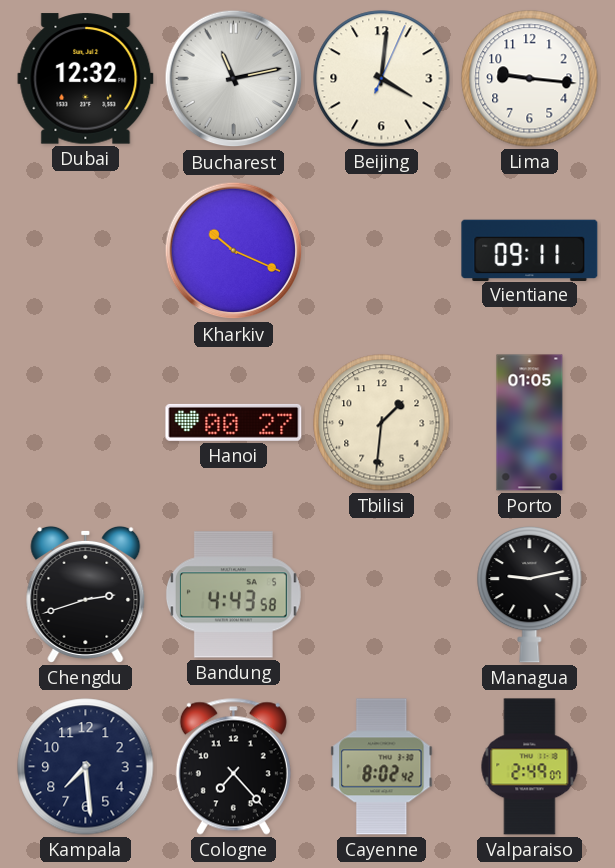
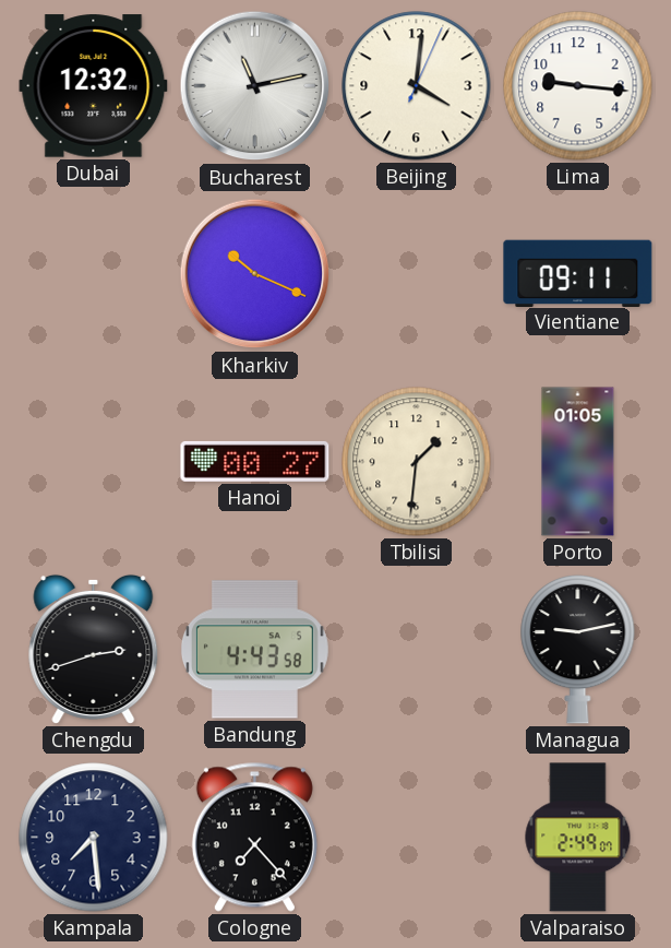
Cayenne: 8:02 -> none
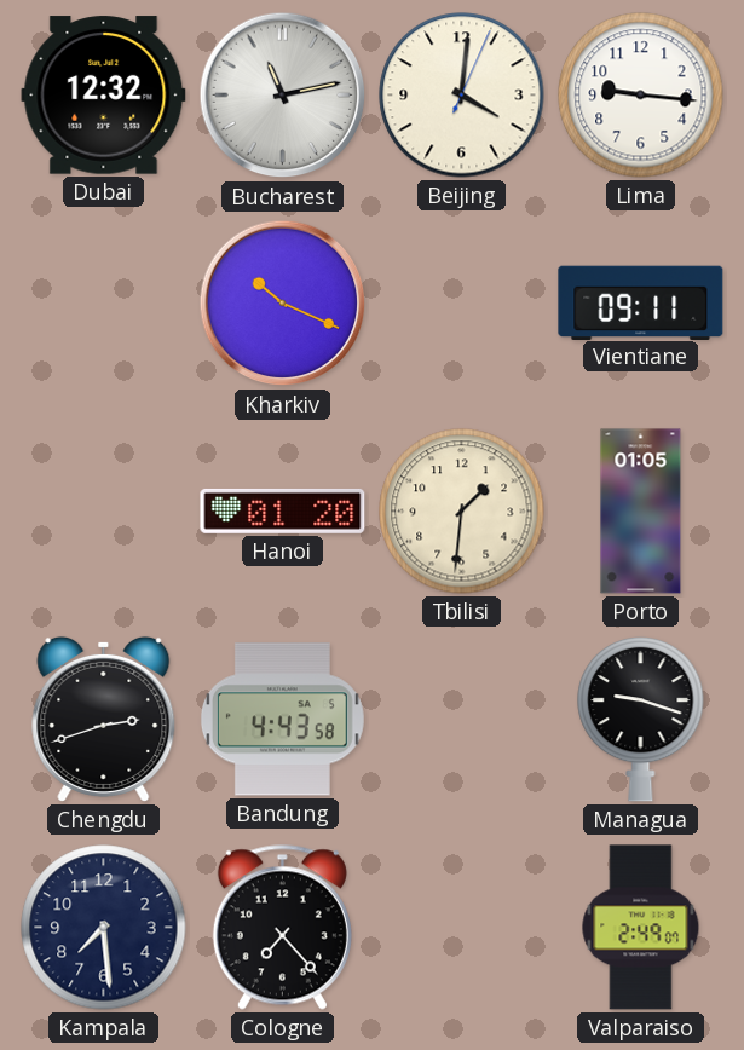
Hanoi: 00:27 -> 01:20
Managua: 9:13 -> 9:18
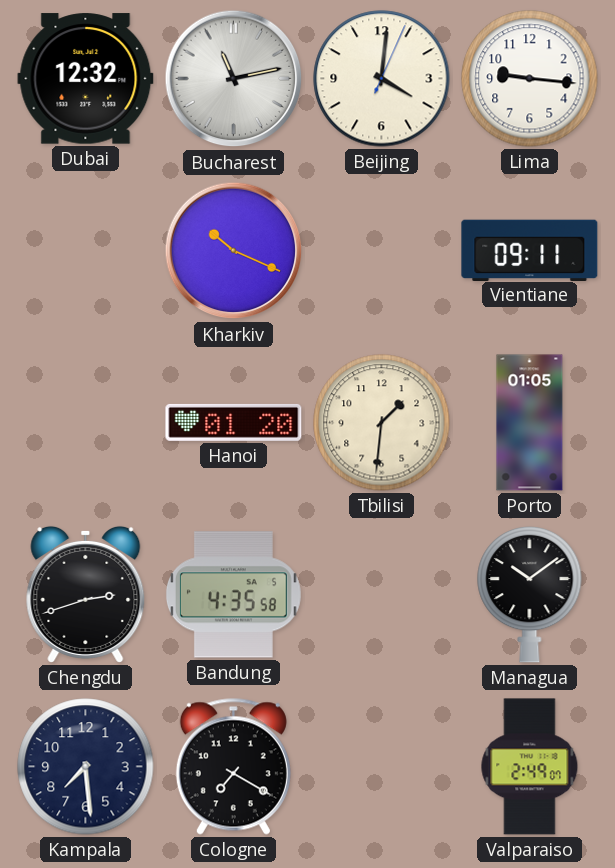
Bandung: 4:43 -> 4:35
Managua: 9:18 -> 10:09
Cologne: 7:23 -> 7:20
